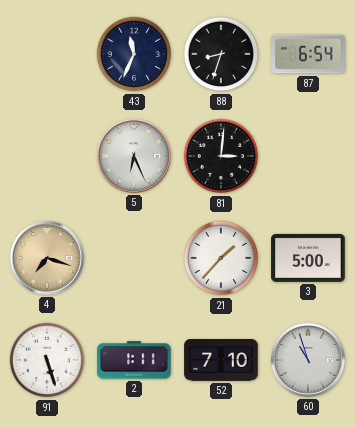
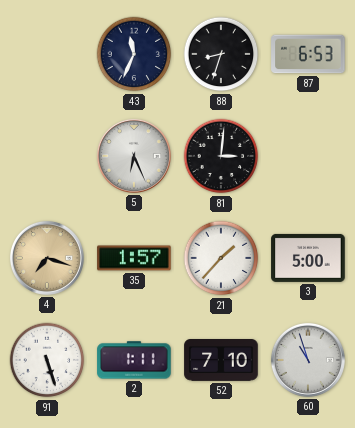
87: 6:54 -> 6:53
35: none -> 1:57
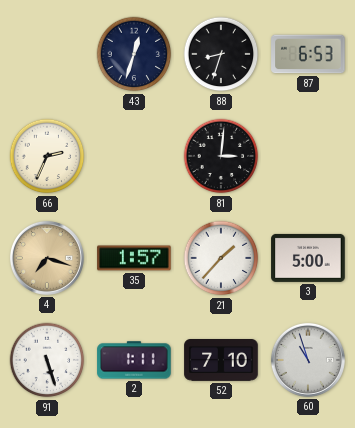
43: 11:34 -> 12:33
66: none -> 2:34
5: 6:26 -> none
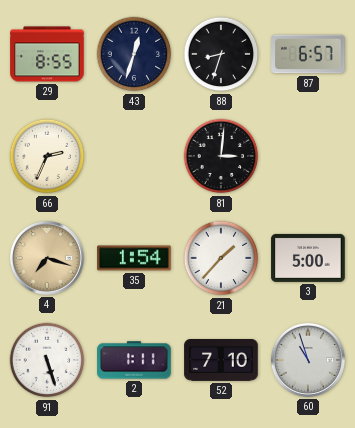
29: none -> 8:55
87: 6:53 -> 6:57
35: 1:57 -> 1:54
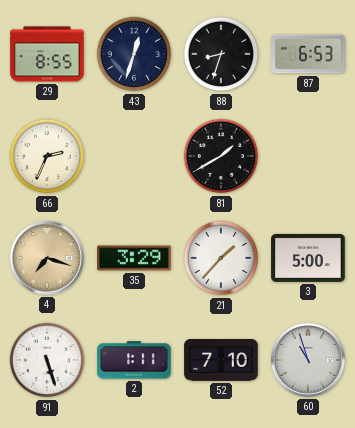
87: 6:57 -> 6:53
81: 3:01 -> 1:40
35: 1:54 -> 3:29
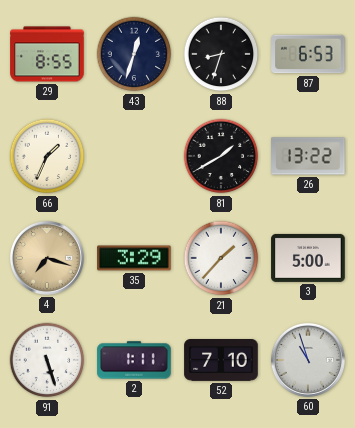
66: 2:34 -> 1:34
26: none -> 13:22
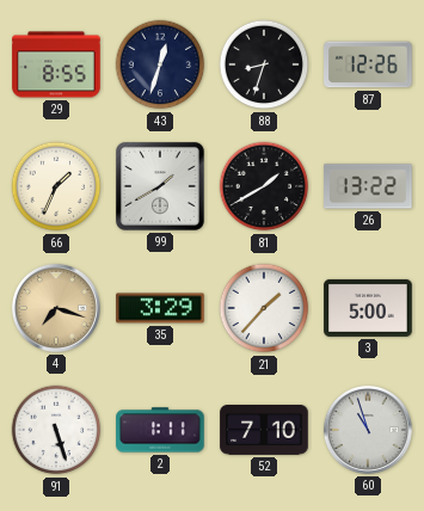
87: 6:53 -> 12:26
99: none -> 1:40
